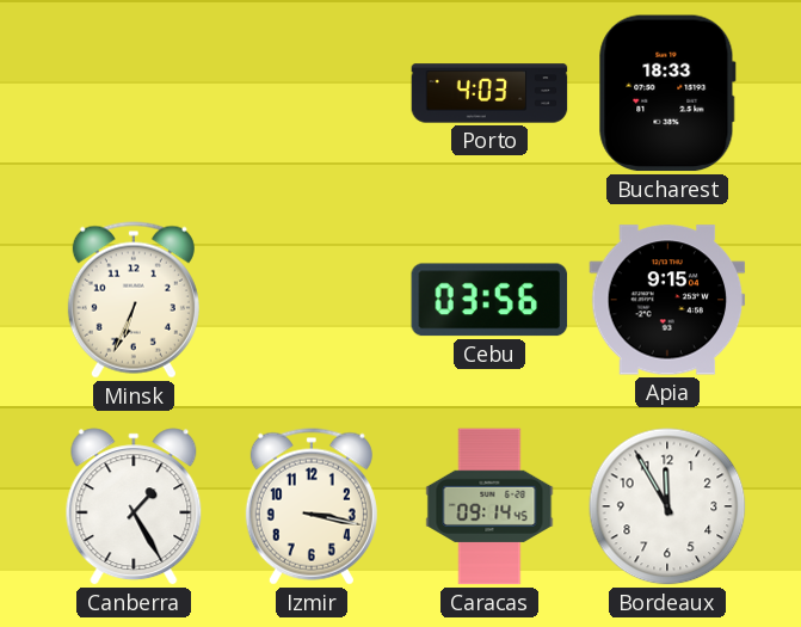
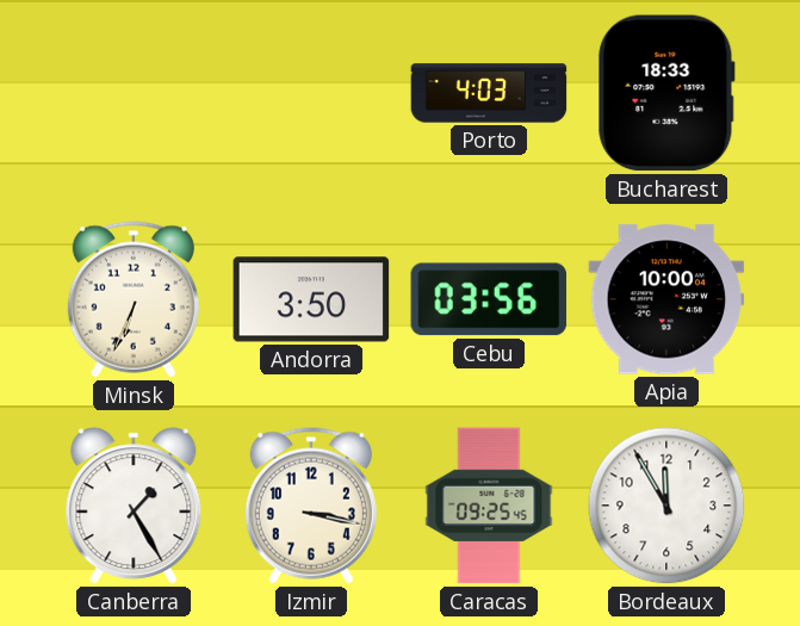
Andorra: none -> 3:50
Apia: 9:15 -> 10:00
Caracas: 09:14 -> 09:25
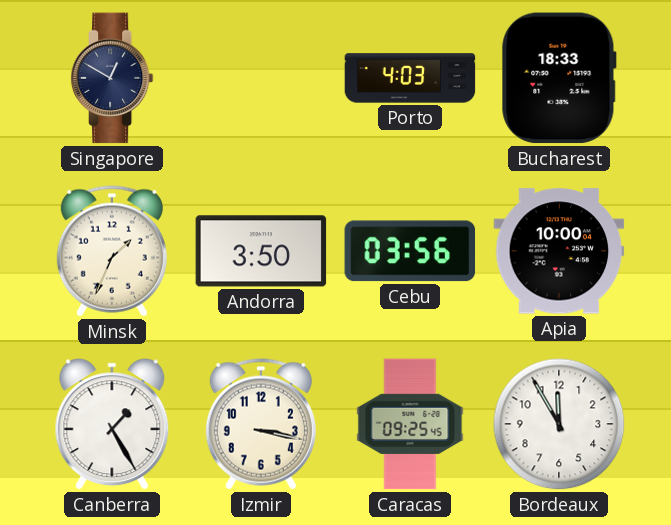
Singapore: none -> 12:50
Minsk: 6:34 -> 1:34
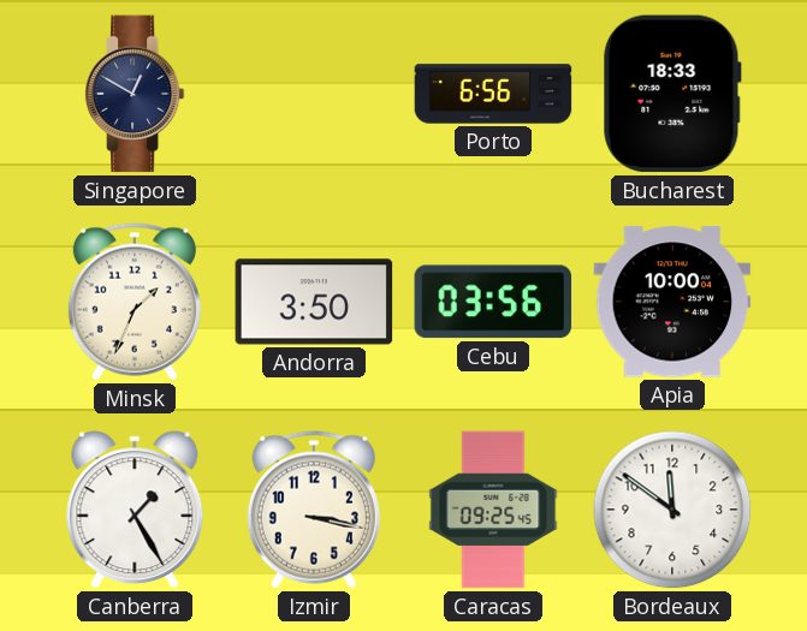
Porto: 4:03 -> 6:56
Bordeaux: 11:55 -> 11:51
